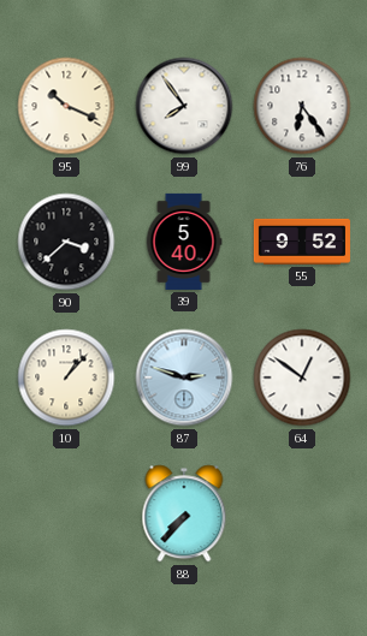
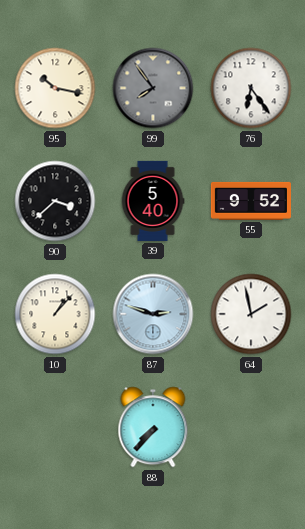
95: 10:19 -> 10:17
99 dial: white -> grey
64: 12:51 -> 1:58
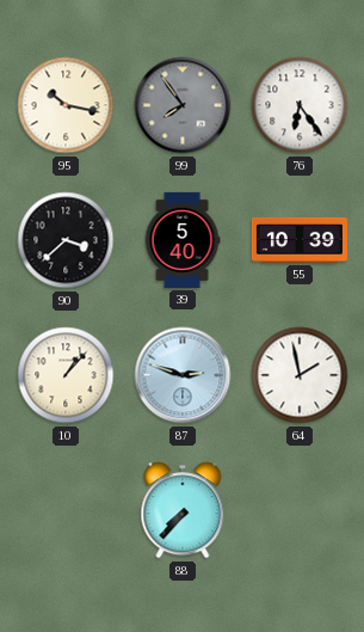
55: 9:52 -> 10:39
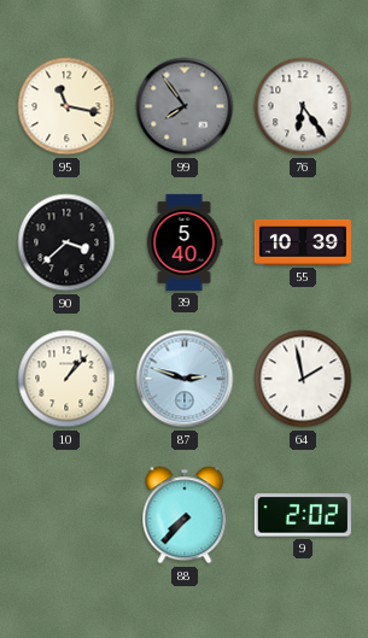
95: 10:17 -> 11:17
9: none -> 2:02
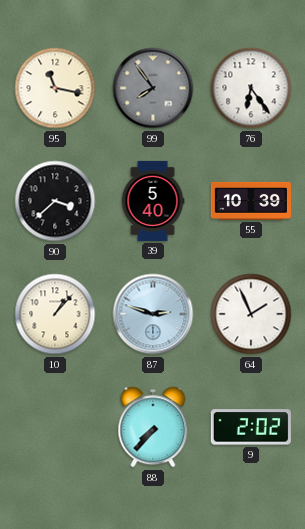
64: 1:58 -> 1:56
